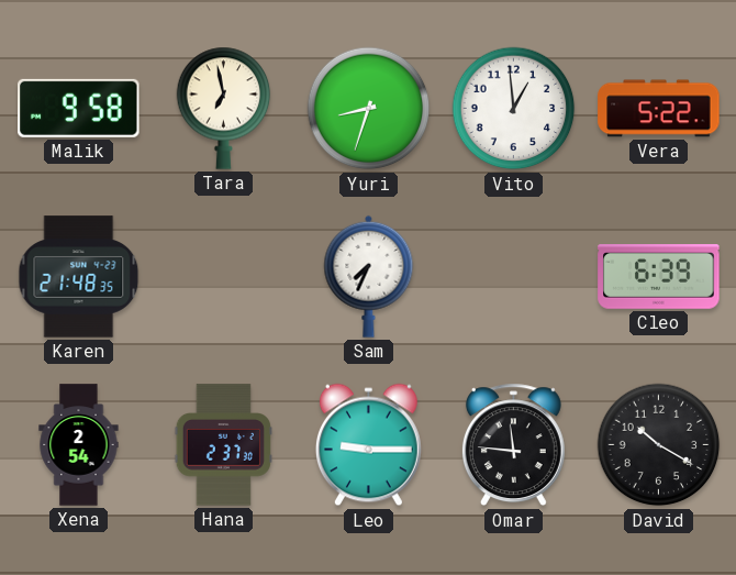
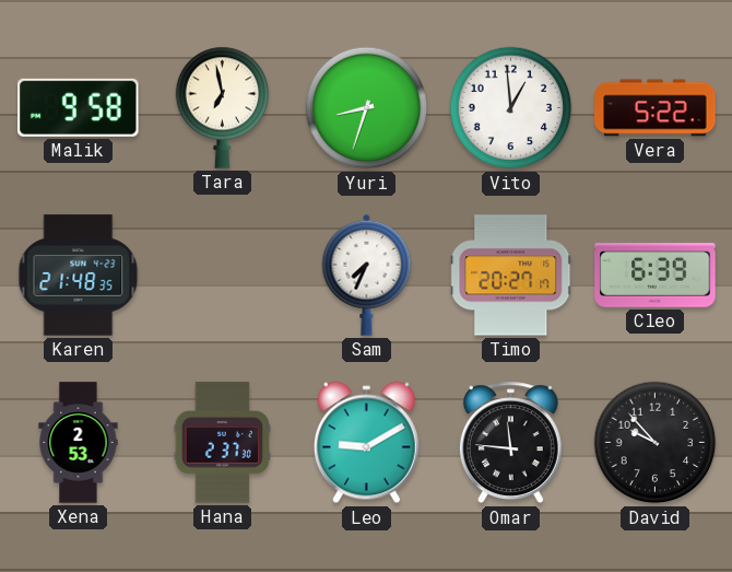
Timo: none -> 20:27
Xena: 2:54 -> 2:53
Leo: 9:15 -> 9:10
David: 10:20 -> 9:53
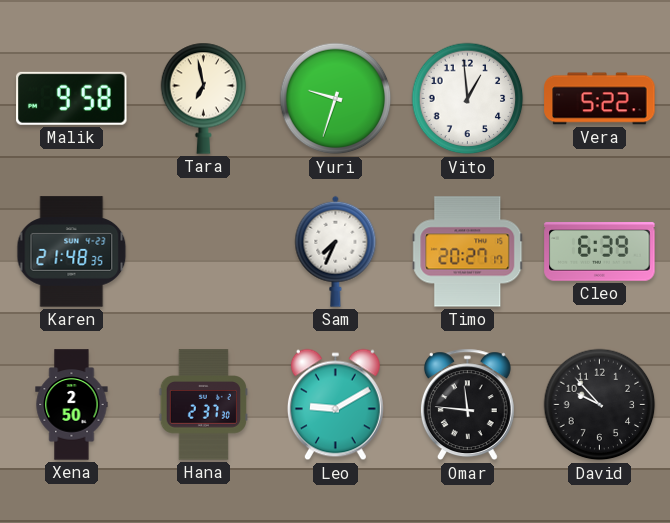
Yuri: 8:33 -> 9:33
Xena: 2:53 -> 2:50
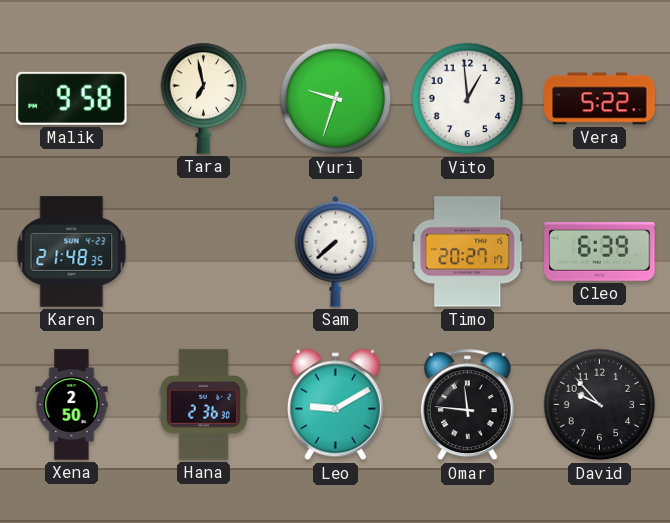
Sam: 7:34 -> 7:38
Hana: 2:37 -> 2:36
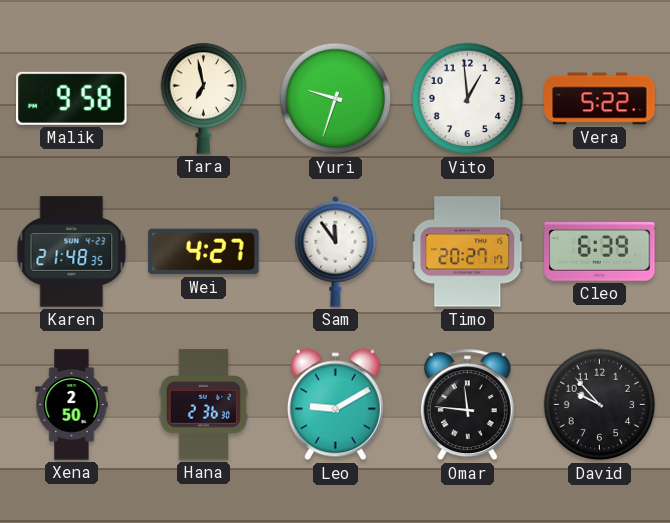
Wei: none -> 4:27
Sam: 7:38 -> 11:54
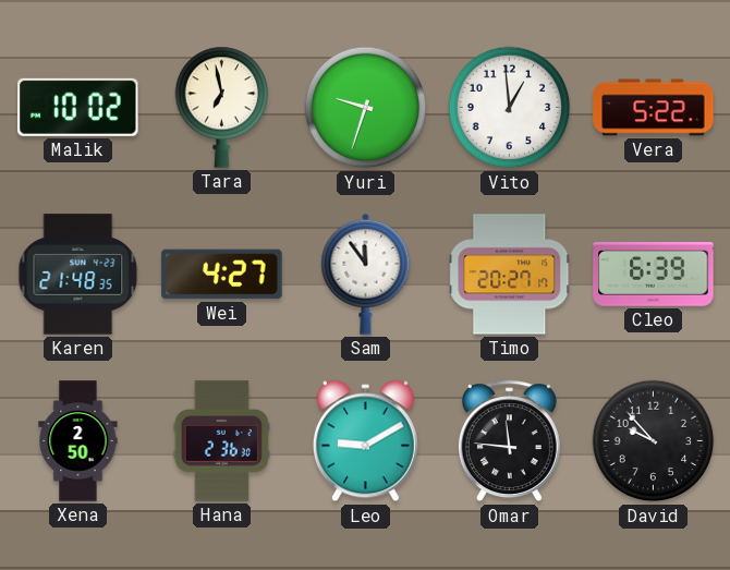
Malik: 9:58 -> 10:02
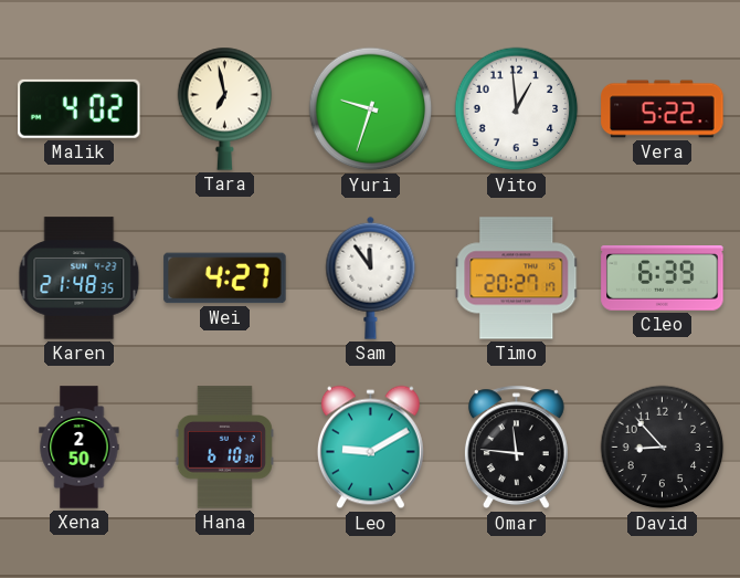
Malik: 10:02 -> 4:02
Hana: 2:36 -> 6:10
David: 9:53 -> 8:53
